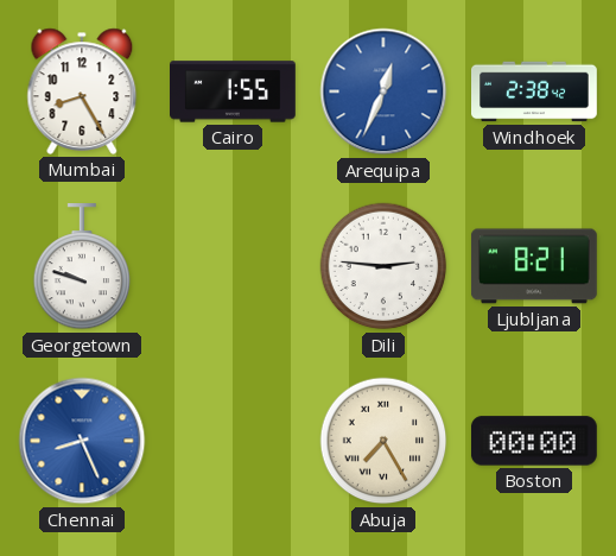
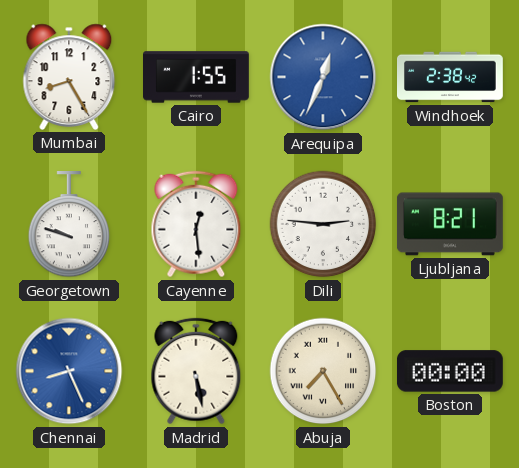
Cayenne: none -> 12:29
Madrid: none -> 5:28
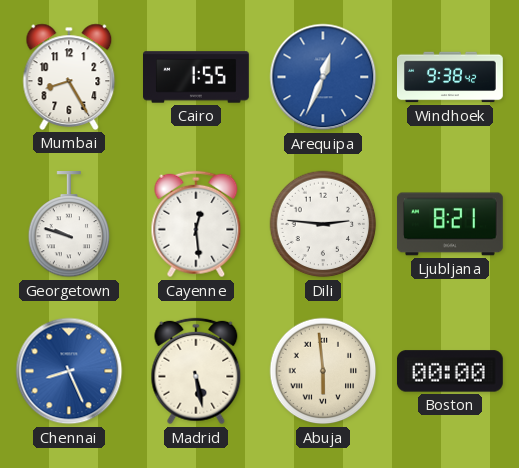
Windhoek: 2:38 -> 9:38
Abuja: 7:25 -> 5:59
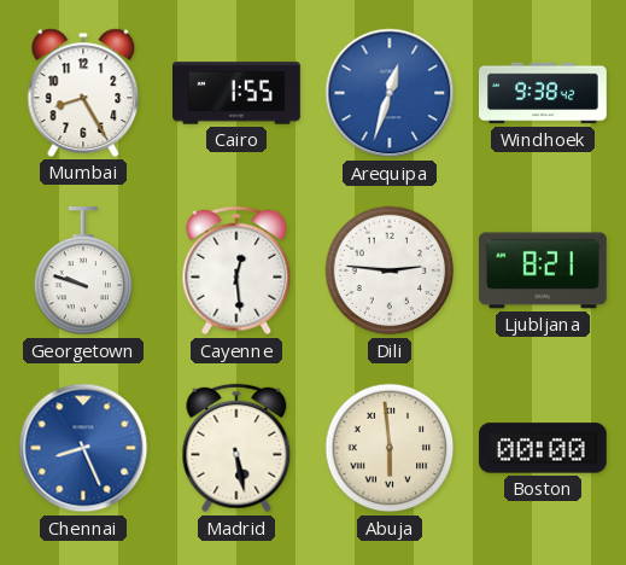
Arequipa: 12:34 -> 12:33
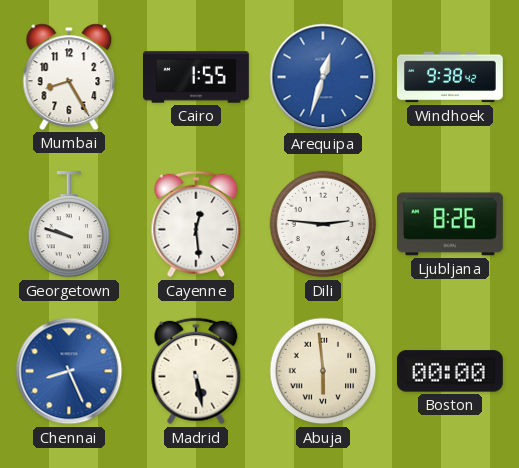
Ljubljana: 8:21 -> 8:26
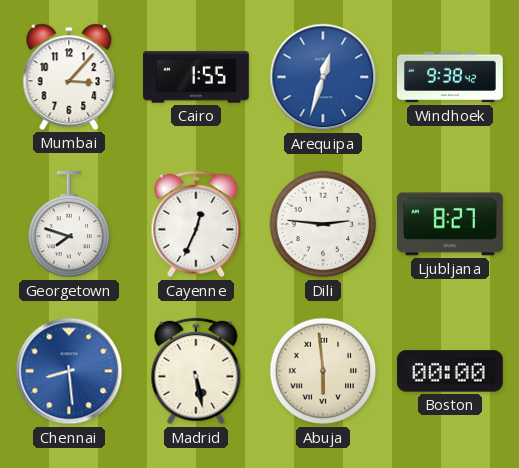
Mumbai: 8:25 -> 3:07
Georgetown: 9:48 -> 7:48
Cayenne: 12:29 -> 12:34
Ljubljana: 8:26 -> 8:27
Chennai: 8:26 -> 8:29
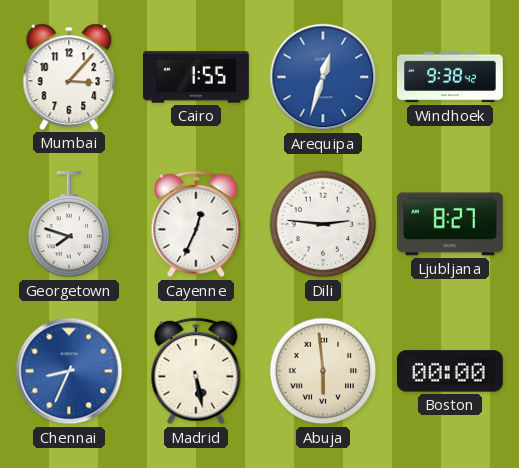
Chennai: 8:29 -> 8:34
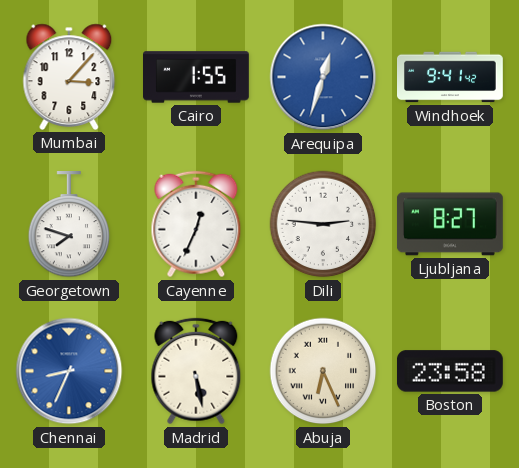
Windhoek: 9:38 -> 9:41
Abuja: 5:59 -> 6:26
Boston: 00:00 -> 23:58
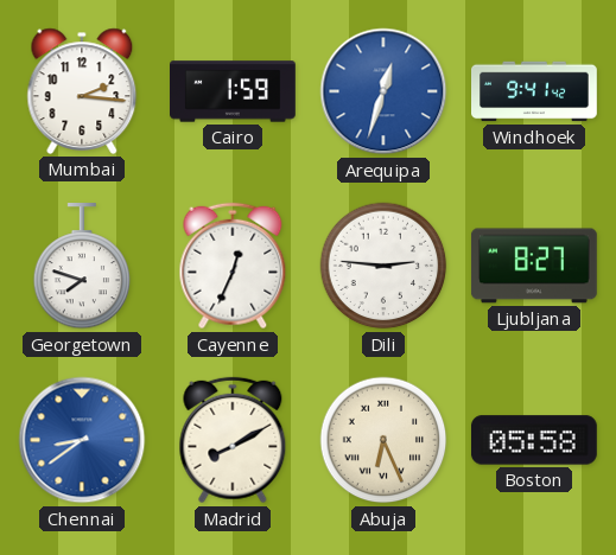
Mumbai: 3:07 -> 2:16
Cairo: 1:55 -> 1:59
Chennai: 8:34 -> 8:39
Madrid: 5:28 -> 8:10
Boston: 23:58 -> 05:58
